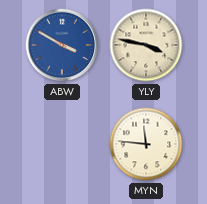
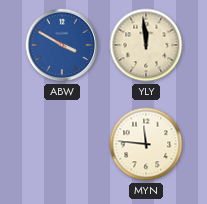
YLY: 3:47 -> 11:59
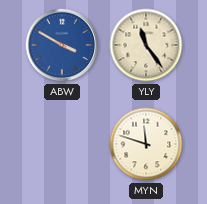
YLY: 11:59 -> 11:24
MYN: 11:46 -> 11:48
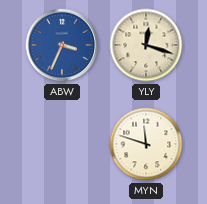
ABW: 3:50 -> 3:34
YLY: 11:24 -> 12:18
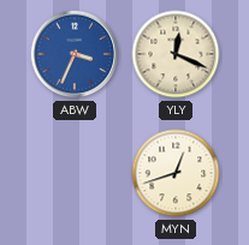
YLY: 12:18 -> 12:19
MYN: 11:48 -> 12:42
